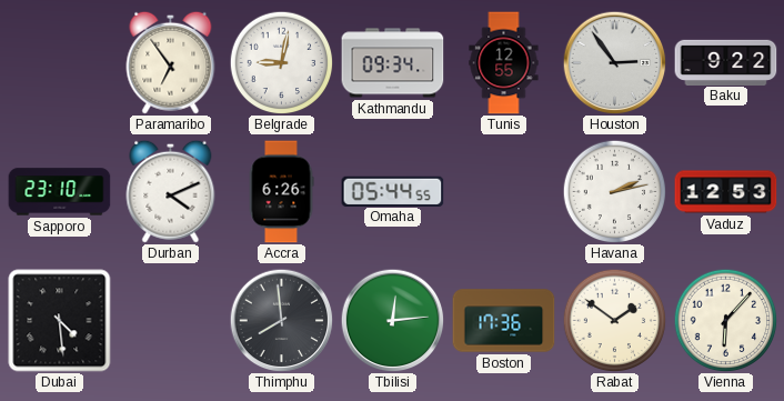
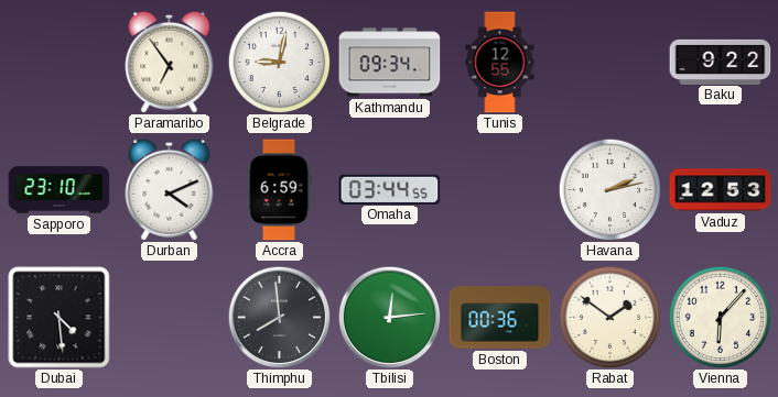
Houston: 2:54 -> none
Accra: 6:26 -> 6:59
Omaha: 05:44 -> 03:44
Boston: 17:36 -> 00:36
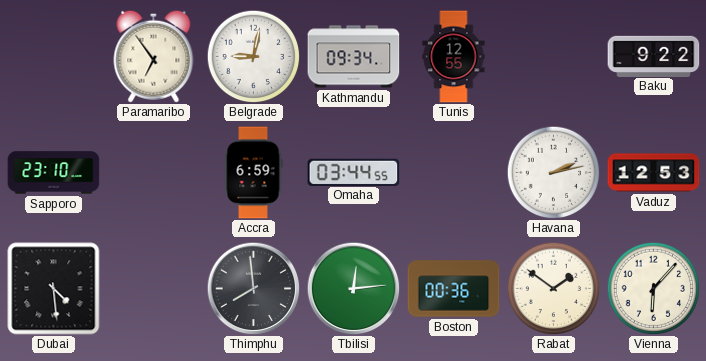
Durban: 4:11 -> none
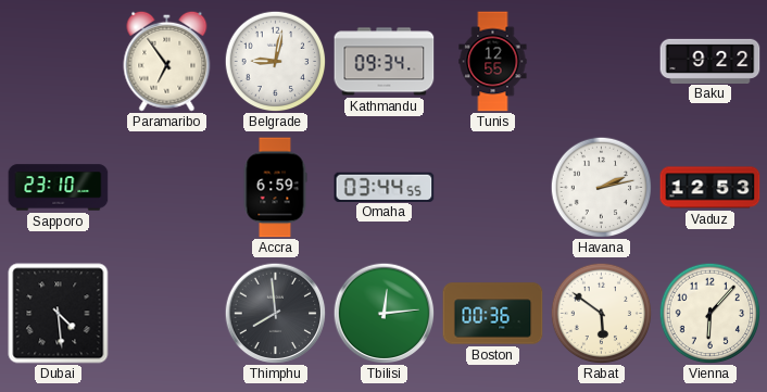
Rabat: 1:51 -> 5:51
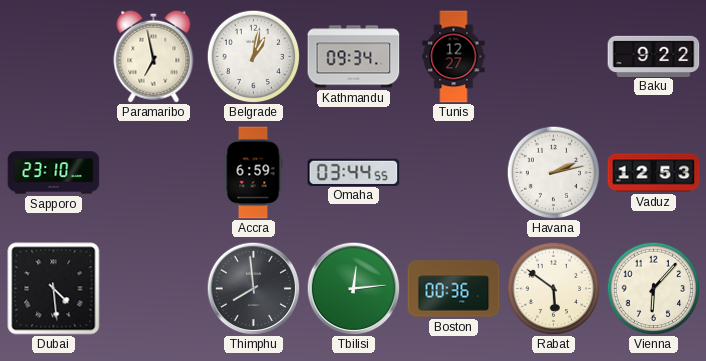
Paramaribo: 6:54 -> 6:58
Belgrade: 9:02 -> 1:02
Tunis: 12:55 -> 12:27
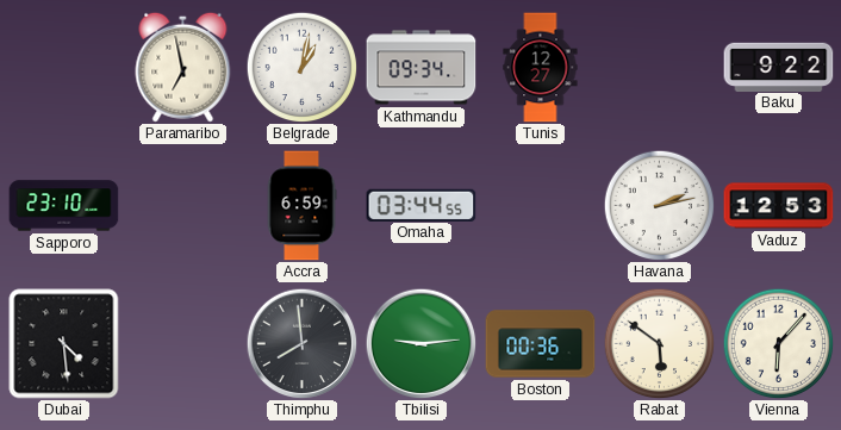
Tbilisi: 12:14 -> 9:14
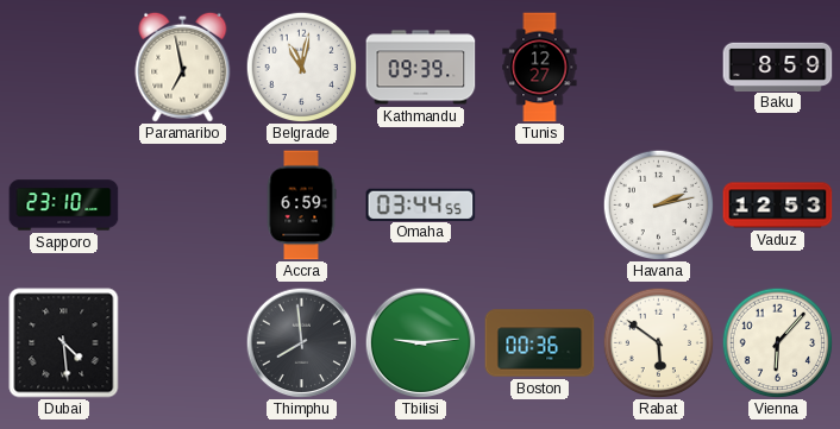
Belgrade: 1:02 -> 11:02
Kathmandu: 09:34 -> 09:39
Baku: 9:22 -> 8:59
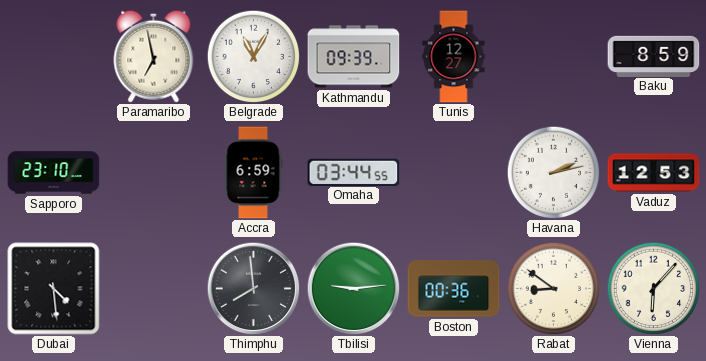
Belgrade: 11:02 -> 11:05
Rabat: 5:51 -> 8:51
